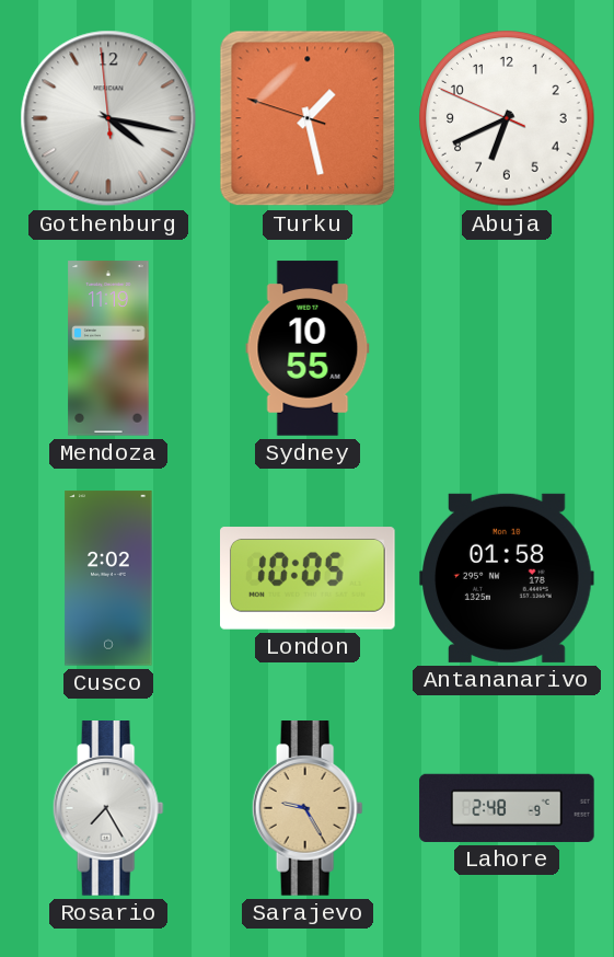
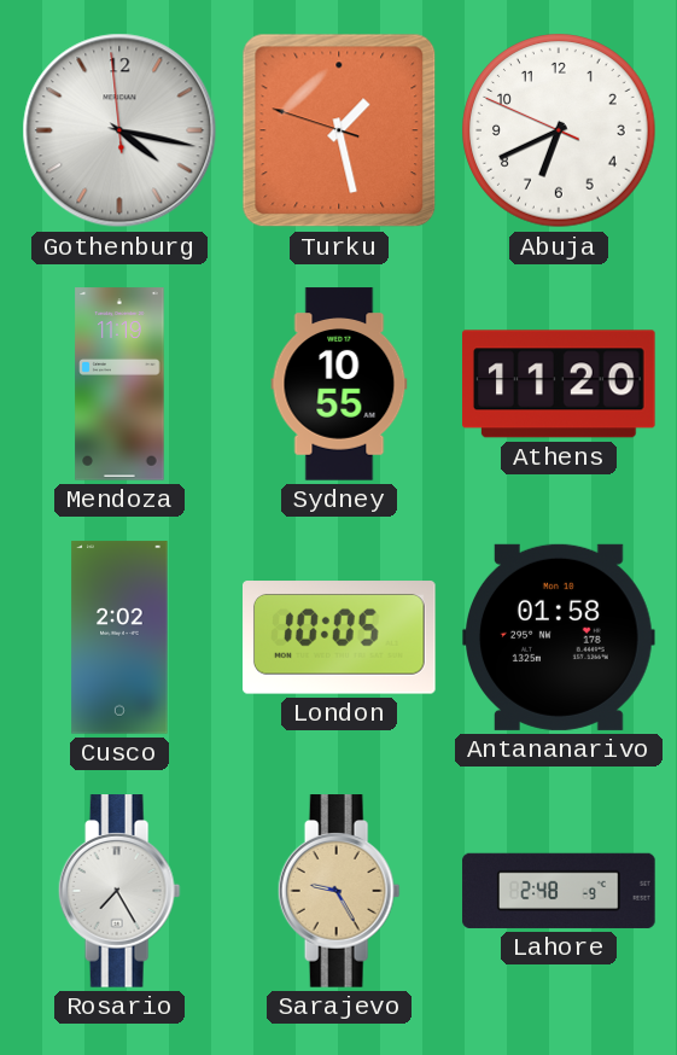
Athens: none -> 11:20
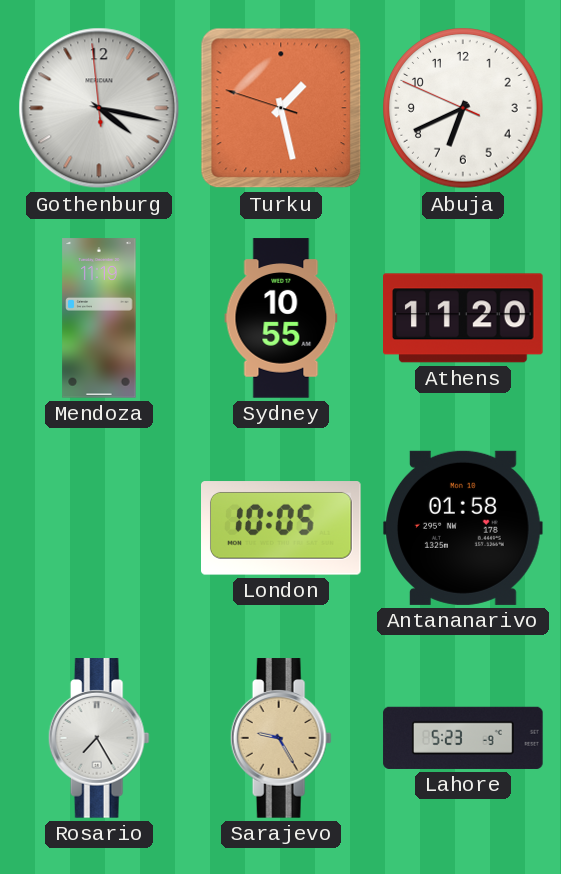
Cusco: 2:02 -> none
Lahore: 2:48 -> 5:23
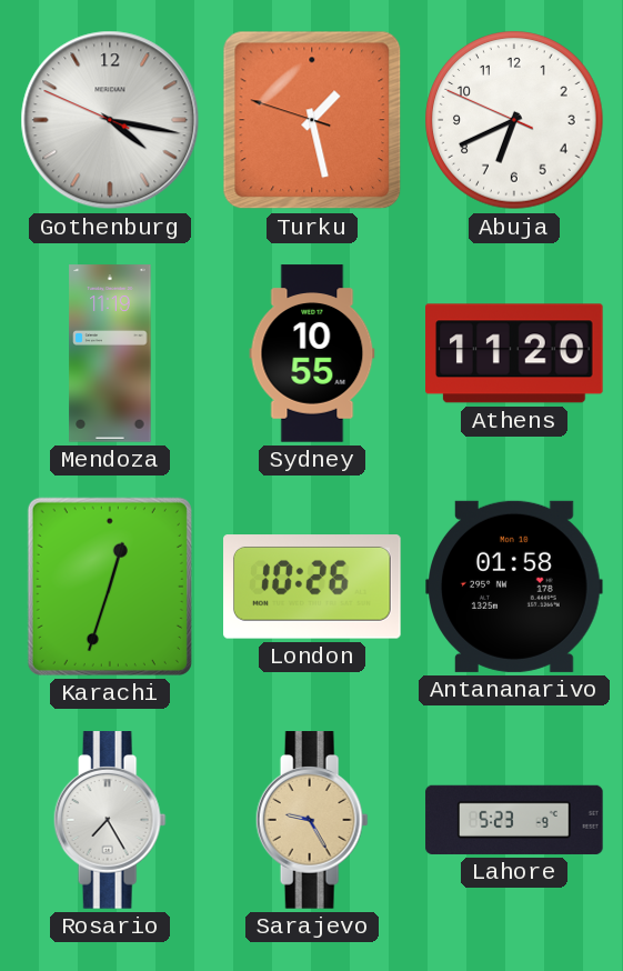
Gothenburg: 4:16:59 -> 4:16:49
Karachi: none -> 12:33
London: 10:05 -> 10:26
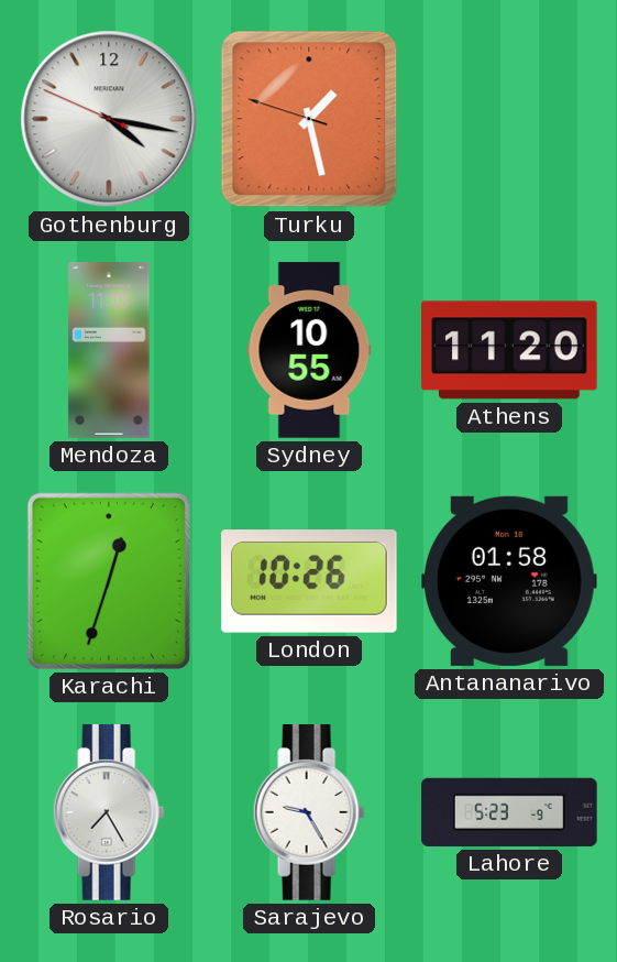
Abuja: 6:40 -> none
Mendoza: 11:19 -> 11:15
Sarajevo dial: champagne -> white
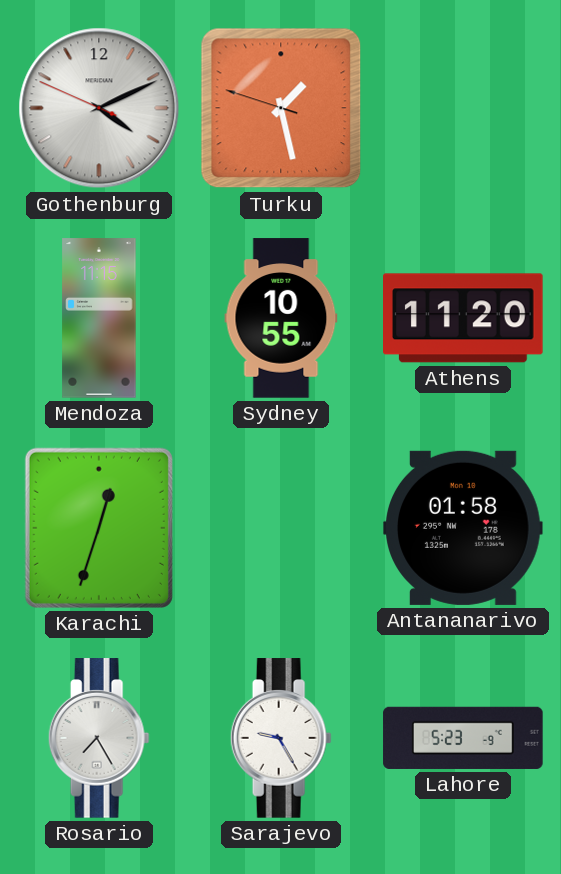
Gothenburg: 4:16 -> 4:10
London: 10:26 -> none
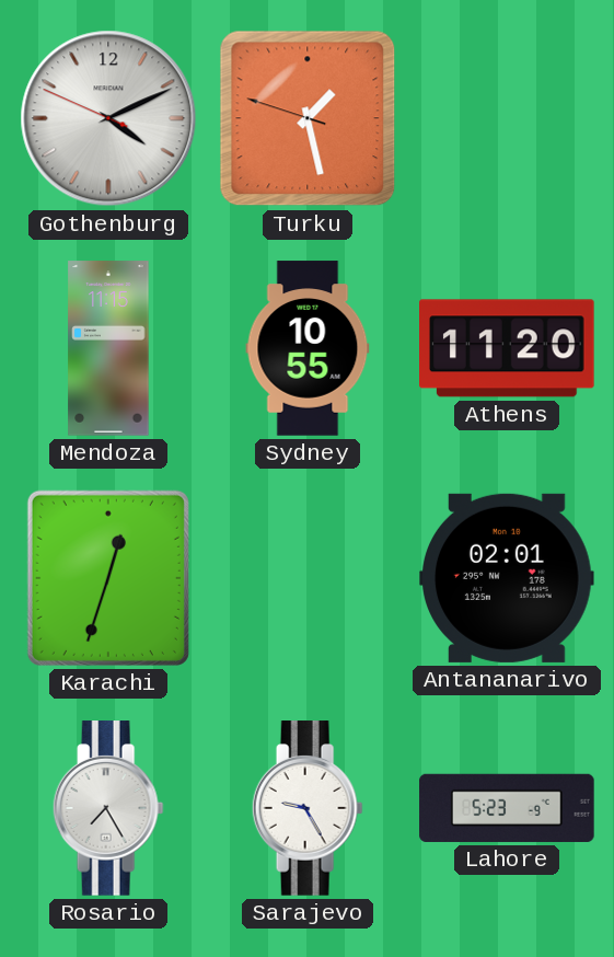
Antananarivo: 01:58 -> 02:01
